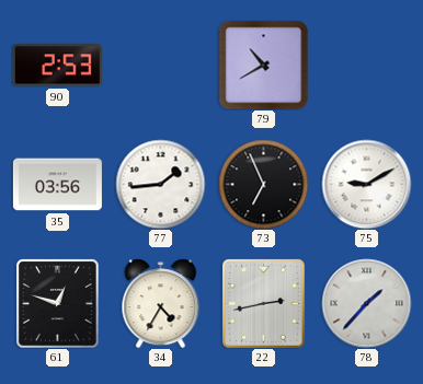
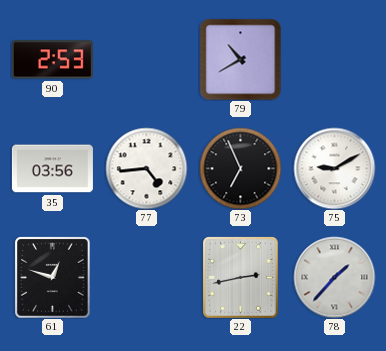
77: 1:44 -> 4:44
34: 4:35 -> none
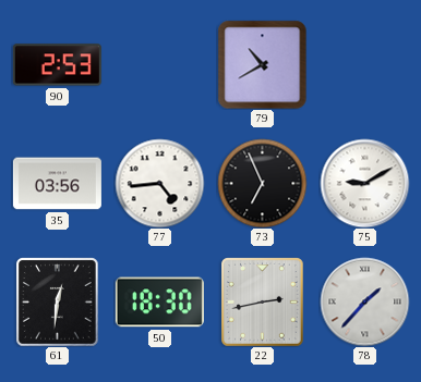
61: 12:48 -> 12:31
50: none -> 18:30
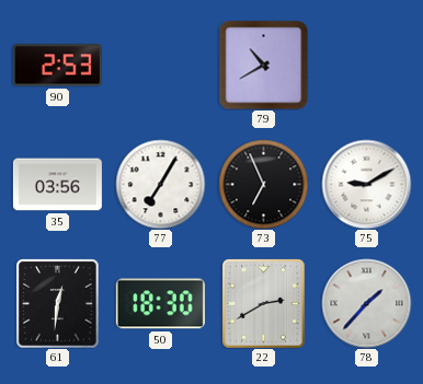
77: 4:44 -> 7:05
22: 2:43 -> 2:40
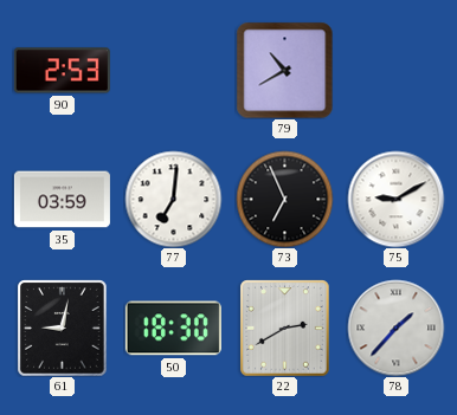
35: 03:56 -> 03:59
77: 7:05 -> 7:01
61: 12:31 -> 9:02
